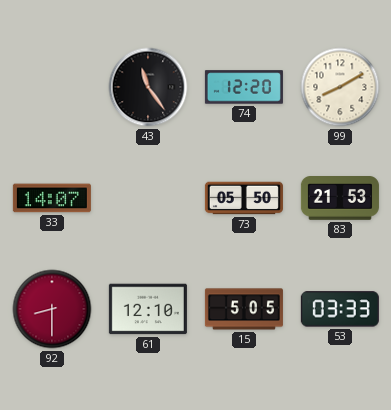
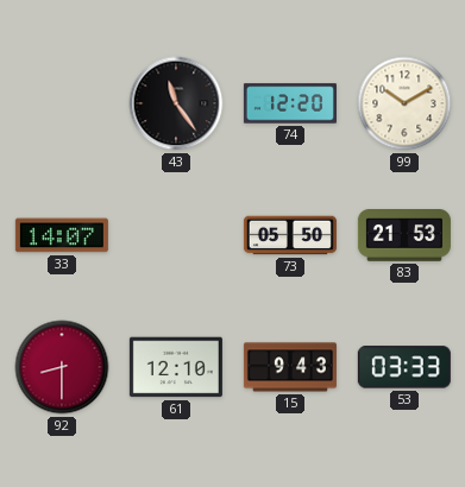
99: 8:10 -> 10:10
15: 5:05 -> 9:43
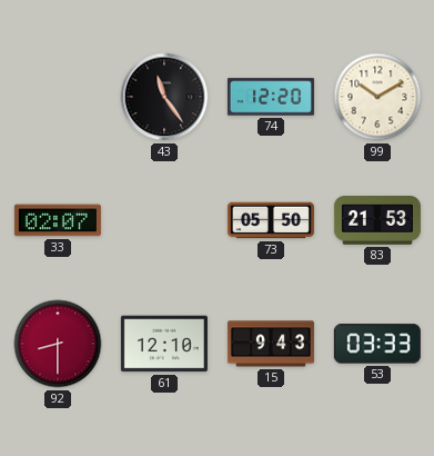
33: 14:07 -> 02:07
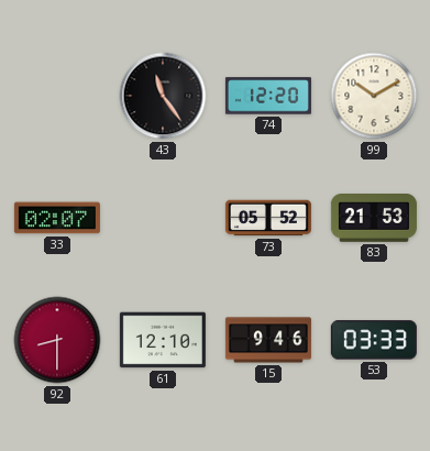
73: 05:50 -> 05:52
15: 9:43 -> 9:46
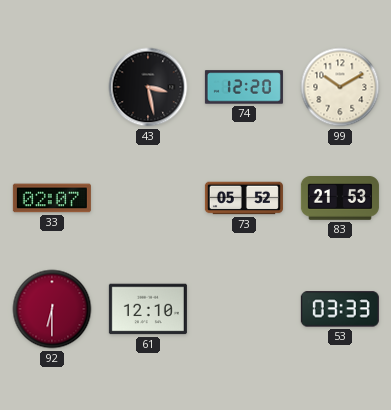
43: 11:24 -> 3:28
92: 8:30 -> 6:30
15: 9:46 -> none
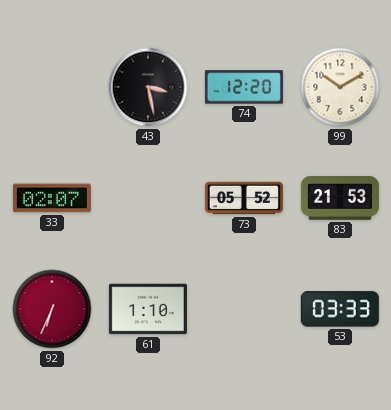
92: 6:30 -> 6:34
61: 12:10 -> 1:10
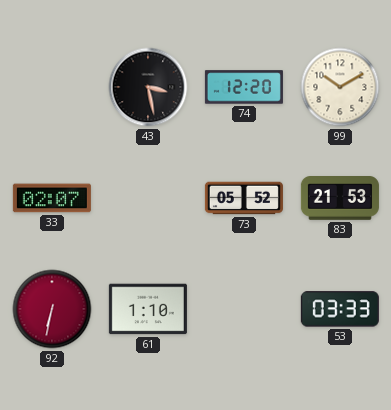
92: 6:34 -> 6:32
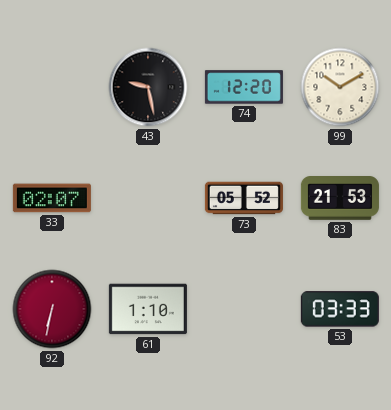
43: 3:28 -> 9:28
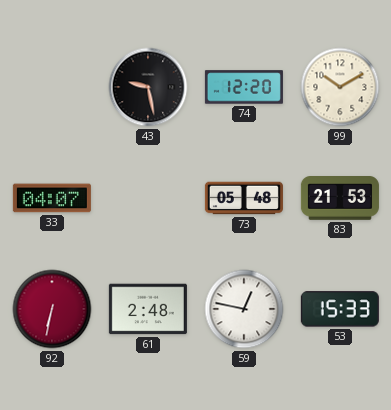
33: 02:07 -> 04:07
73: 05:52 -> 05:48
61: 1:10 -> 2:48
59: none -> 12:47
53: 03:33 -> 15:33
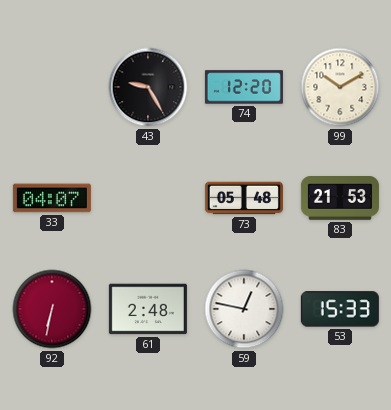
43: 9:28 -> 9:25
